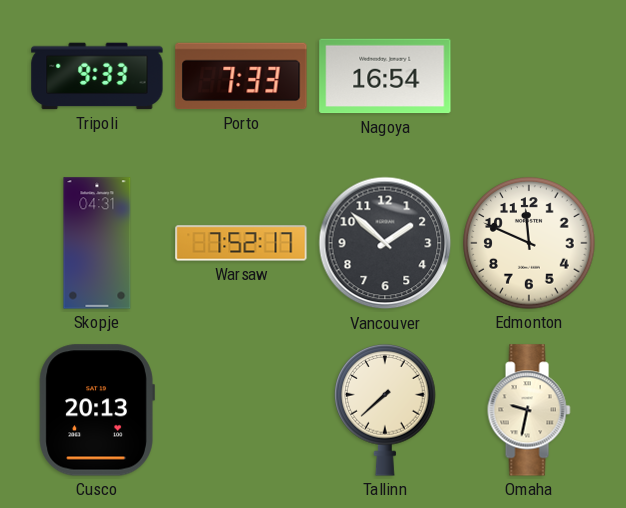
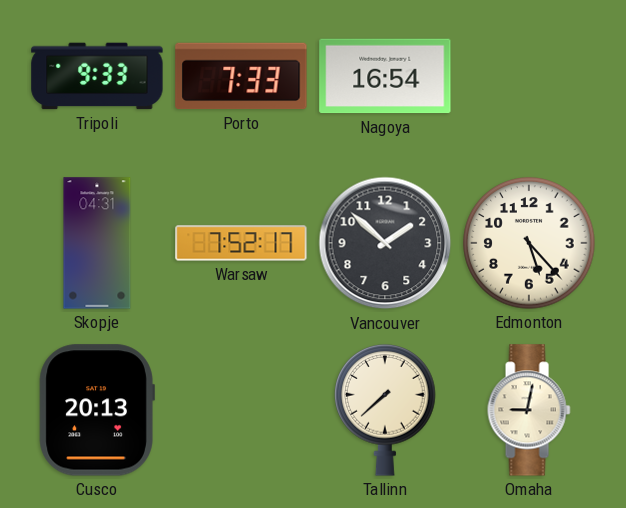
Edmonton: 11:49 -> 5:23
Omaha: 9:32 -> 9:02
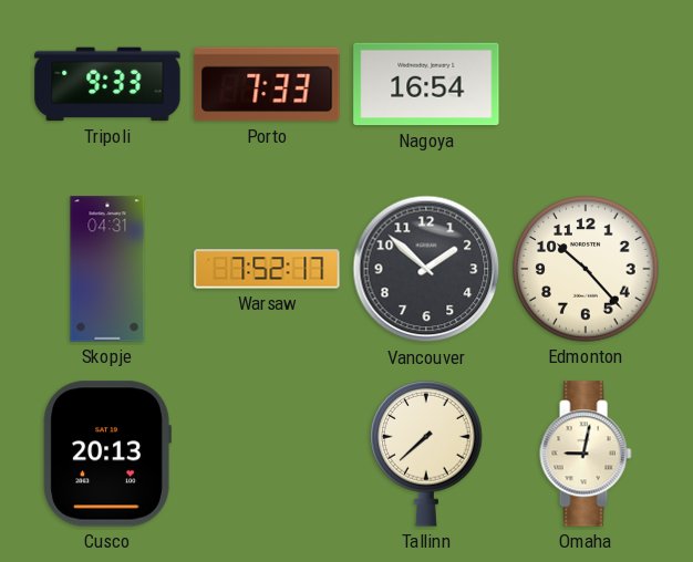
Edmonton: 5:23 -> 10:23
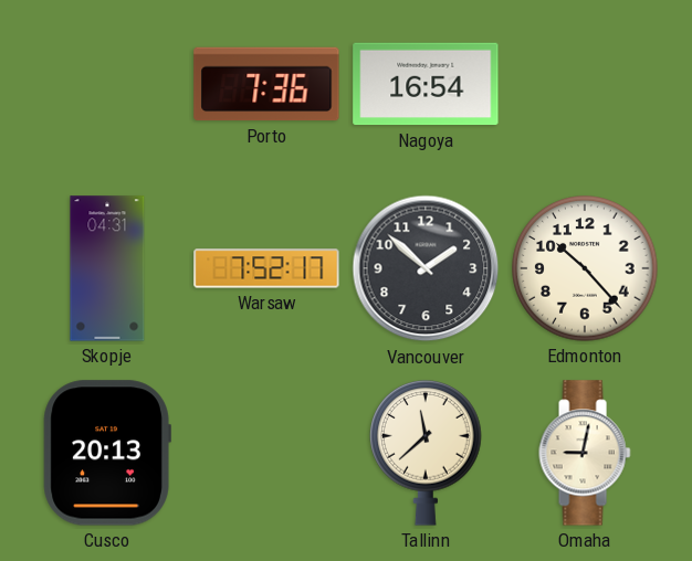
Tripoli: 9:33 -> none
Porto: 7:33 -> 7:36
Tallinn: 7:38 -> 11:38
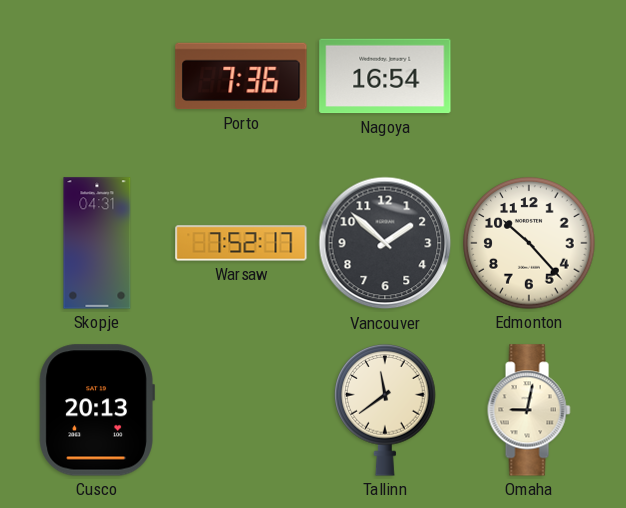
Tallinn: 11:38 -> 11:39
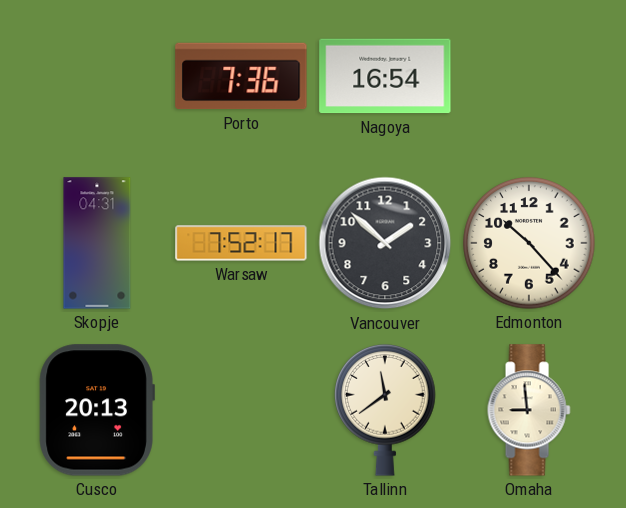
Omaha: 9:02 -> 8:59
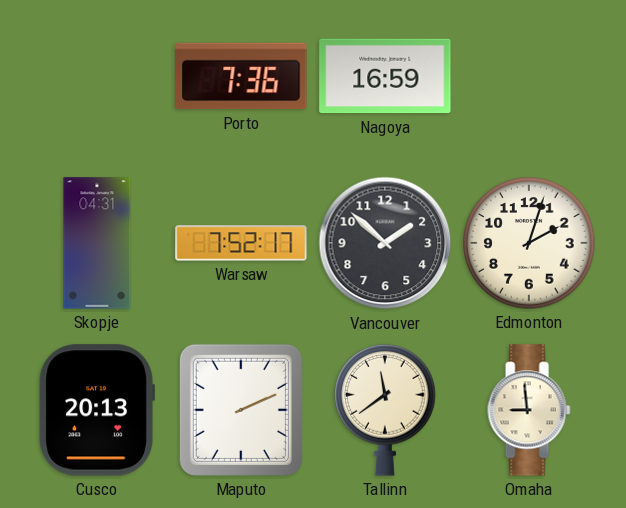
Nagoya: 16:54 -> 16:59
Edmonton: 10:23 -> 2:03
Maputo: none -> 2:11
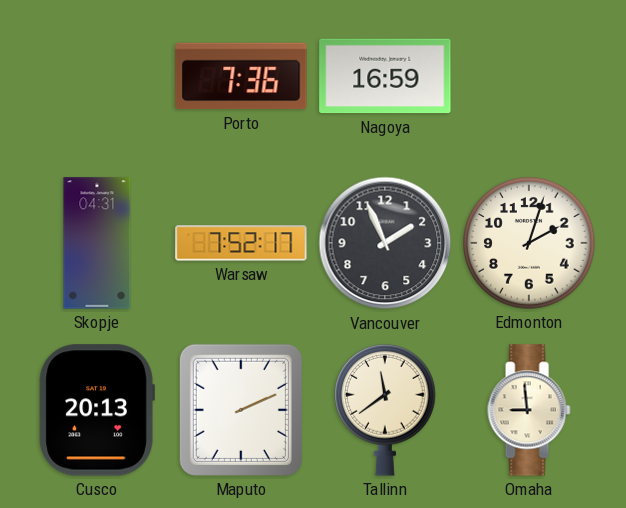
Vancouver: 1:52 -> 1:56
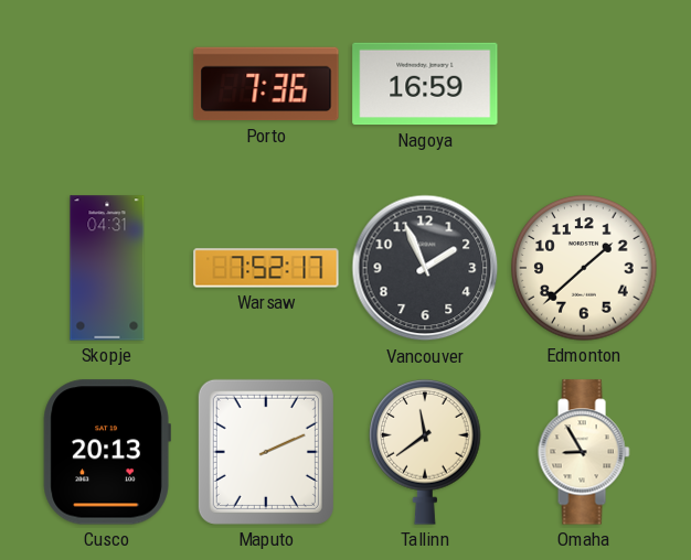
Edmonton: 2:03 -> 1:38
Omaha: 8:59 -> 8:55
